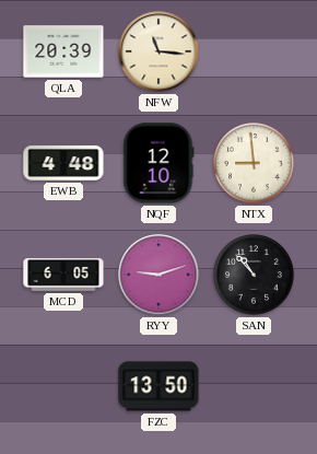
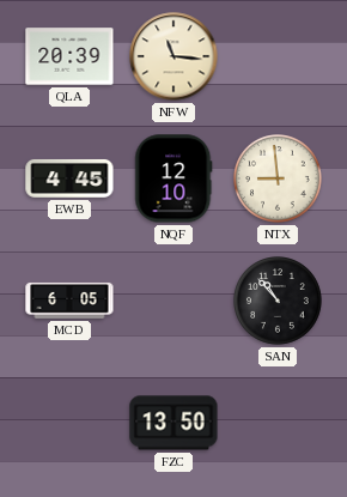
EWB: 4:48 -> 4:45
RYY: 9:12 -> none
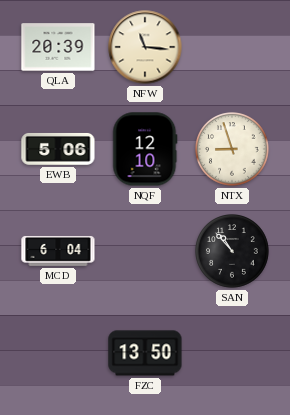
EWB: 4:45 -> 5:06
NTX: 8:59 -> 8:57
MCD: 6:05 -> 6:04
